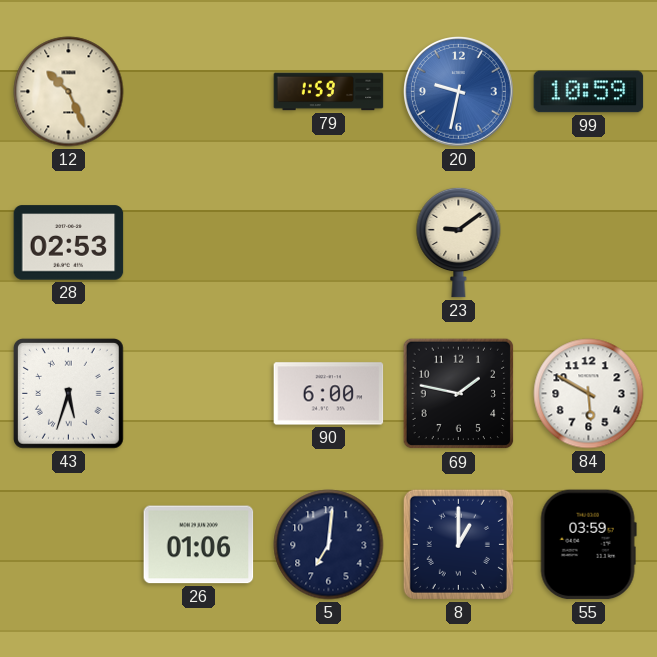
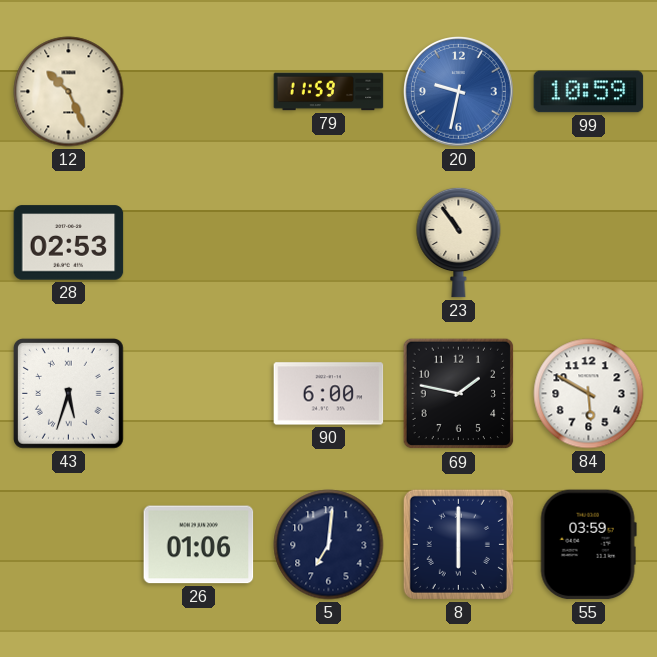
79: 1:59 -> 11:59
23: 9:09 -> 10:54
8: 1:00 -> 6:00
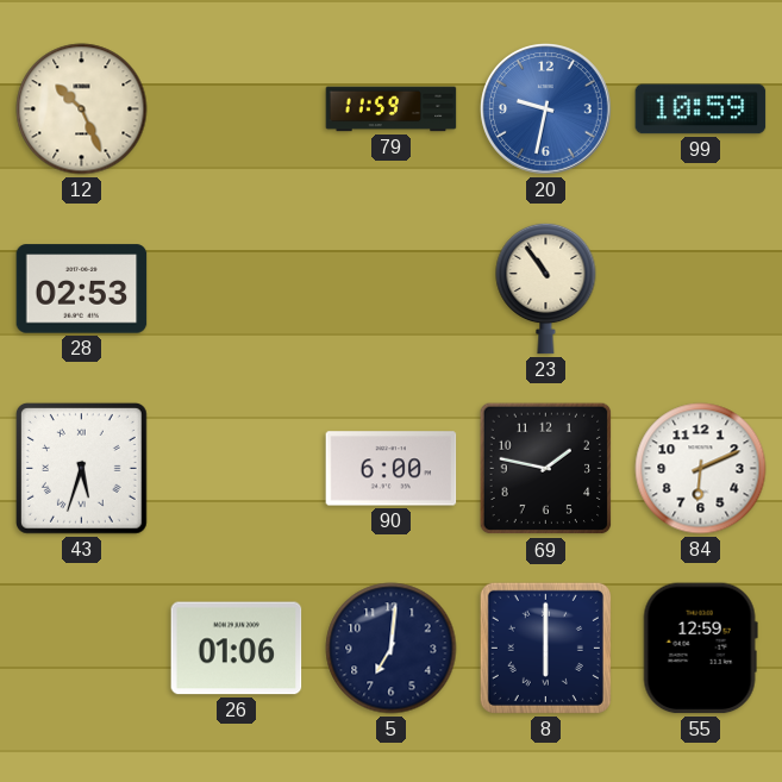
84: 5:50 -> 6:11
55: 03:59 -> 12:59
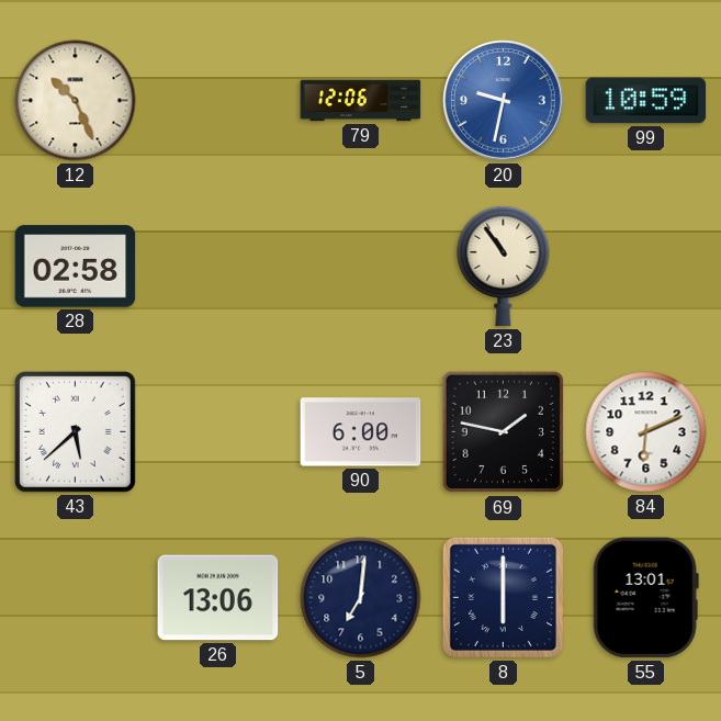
79: 11:59 -> 12:06
28: 02:53 -> 02:58
43: 5:33 -> 5:38
26: 01:06 -> 13:06
55: 12:59 -> 13:01
